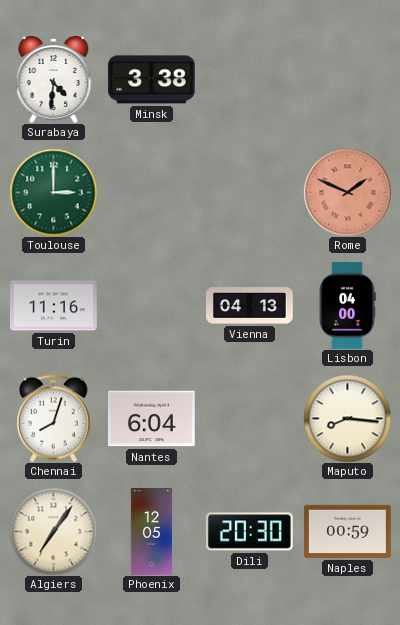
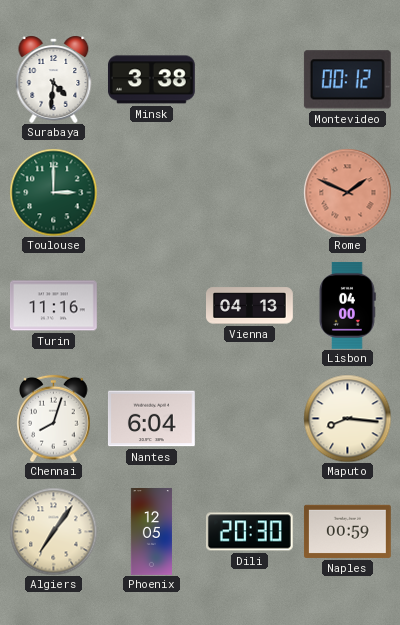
Montevideo: none -> 00:12
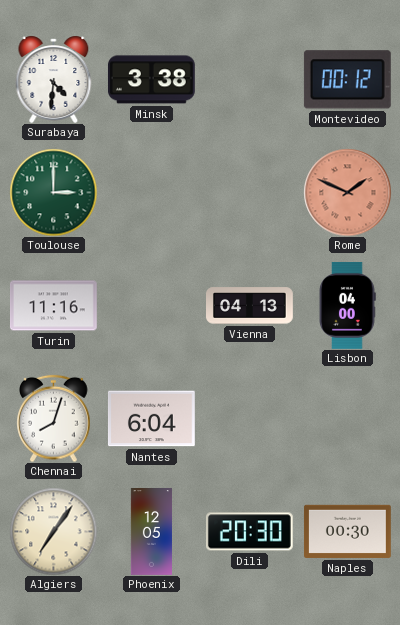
Maputo: 8:16 -> none
Naples: 00:59 -> 00:30
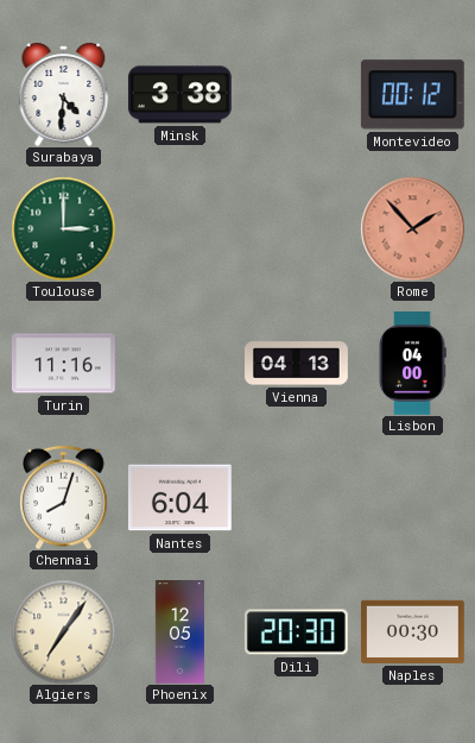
Rome: 1:49 -> 1:53
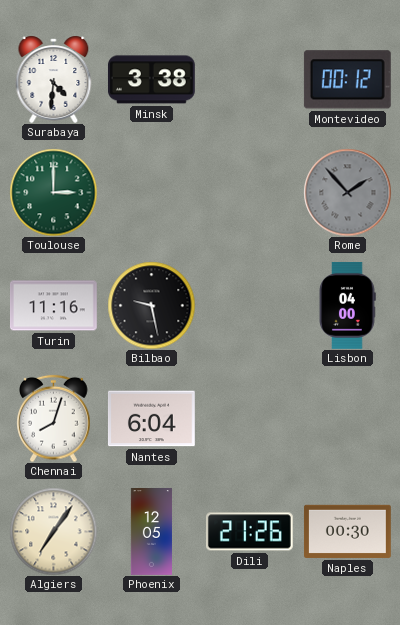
Rome dial: salmon -> grey
Bilbao: none -> 9:28
Vienna: 04:13 -> none
Dili: 20:30 -> 21:26
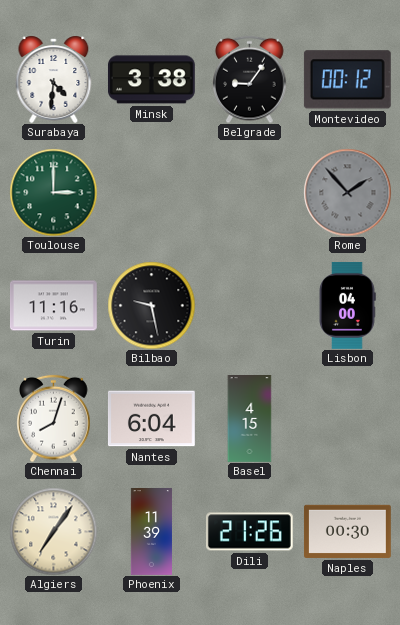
Belgrade: none -> 9:06
Basel: none -> 4:15
Phoenix: 12:05 -> 11:39
